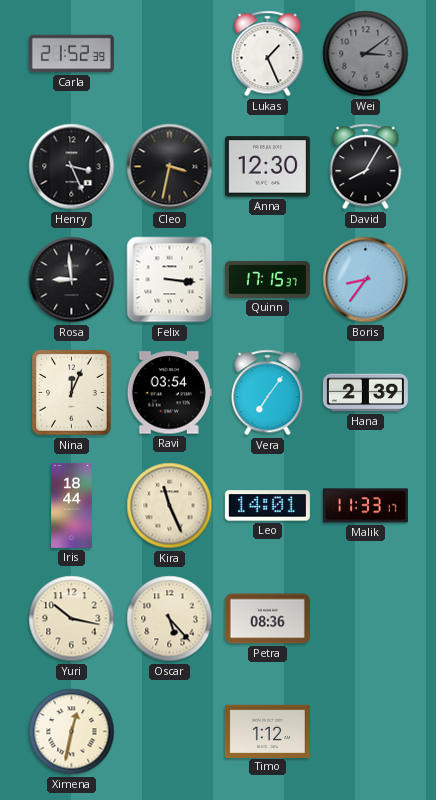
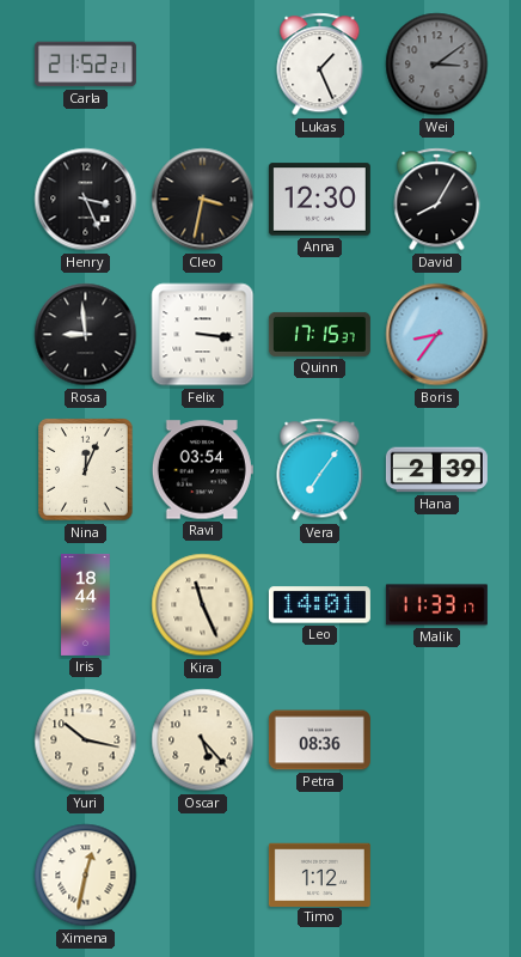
Carla: 21:52:39 -> 21:52:21
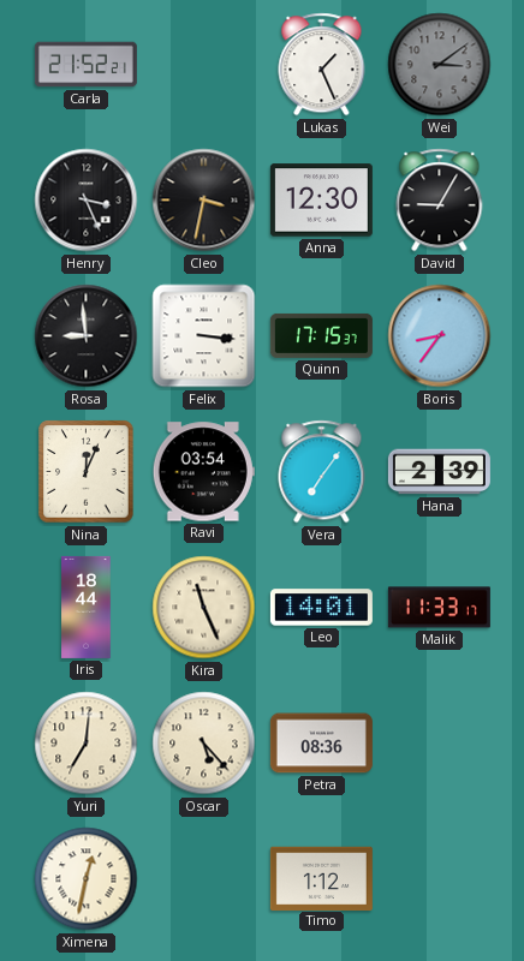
David: 8:05 -> 9:05
Yuri: 10:17 -> 7:01
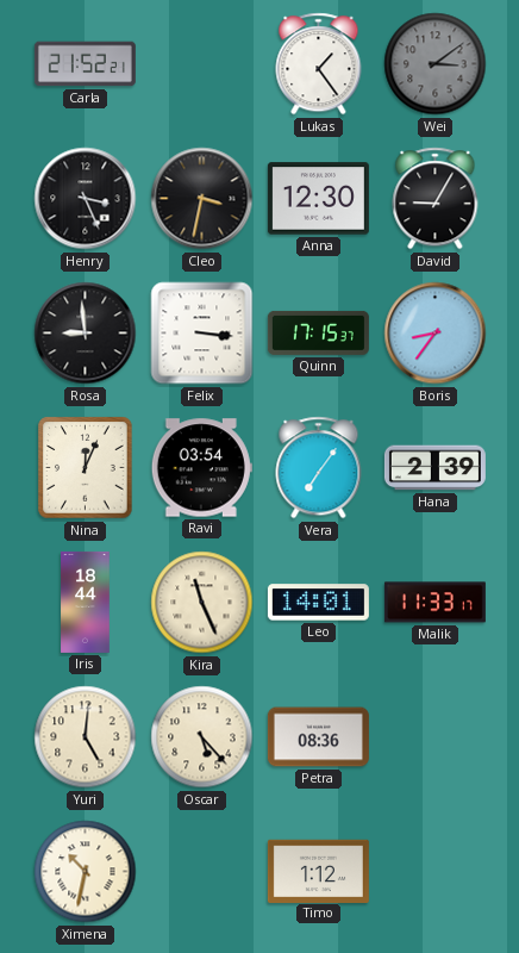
Lukas: 1:26 -> 1:24
Yuri: 7:01 -> 5:01
Ximena: 12:32 -> 10:32
